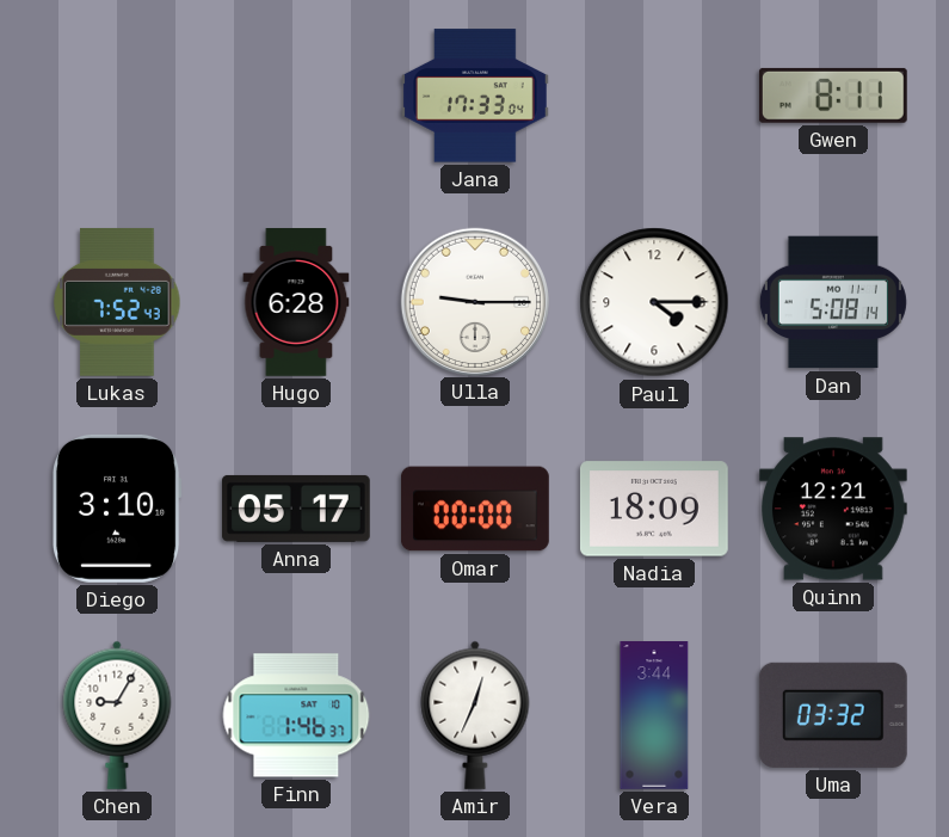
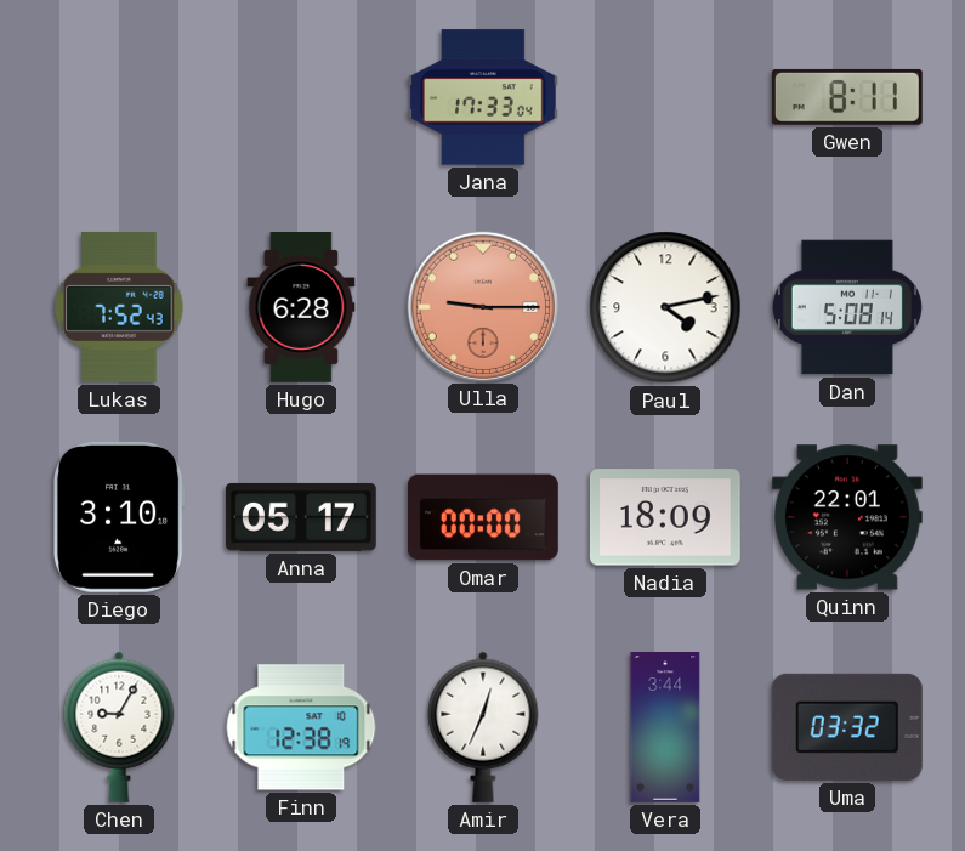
Ulla dial: white -> salmon
Paul: 4:15 -> 4:13
Quinn: 12:21 -> 22:01
Finn: 1:46 -> 12:38
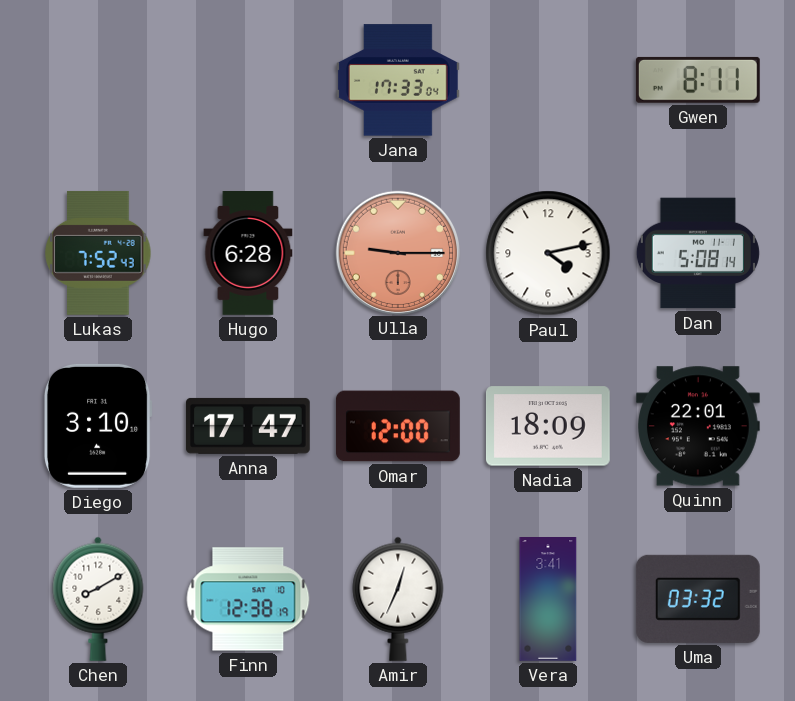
Anna: 05:17 -> 17:47
Omar: 00:00 -> 12:00
Chen: 9:05 -> 8:10
Vera: 3:44 -> 3:41
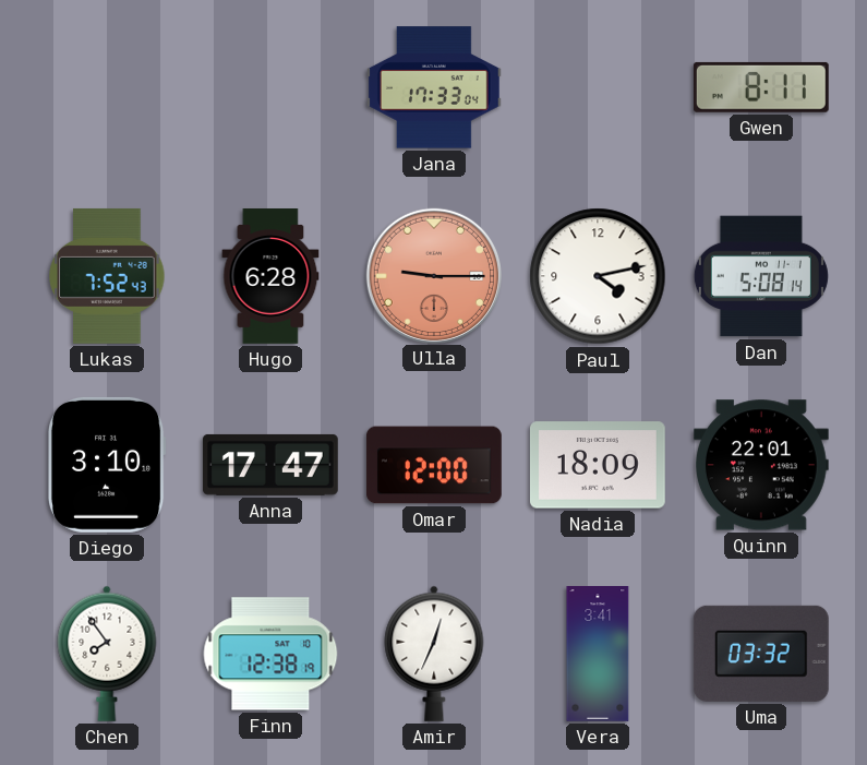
Chen: 8:10 -> 7:54
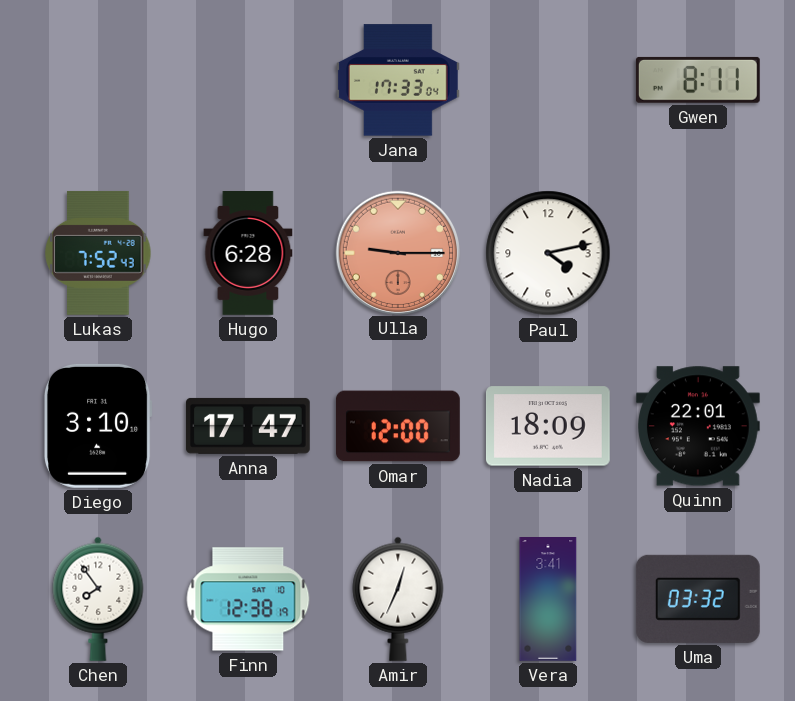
Dan: 5:08 -> none
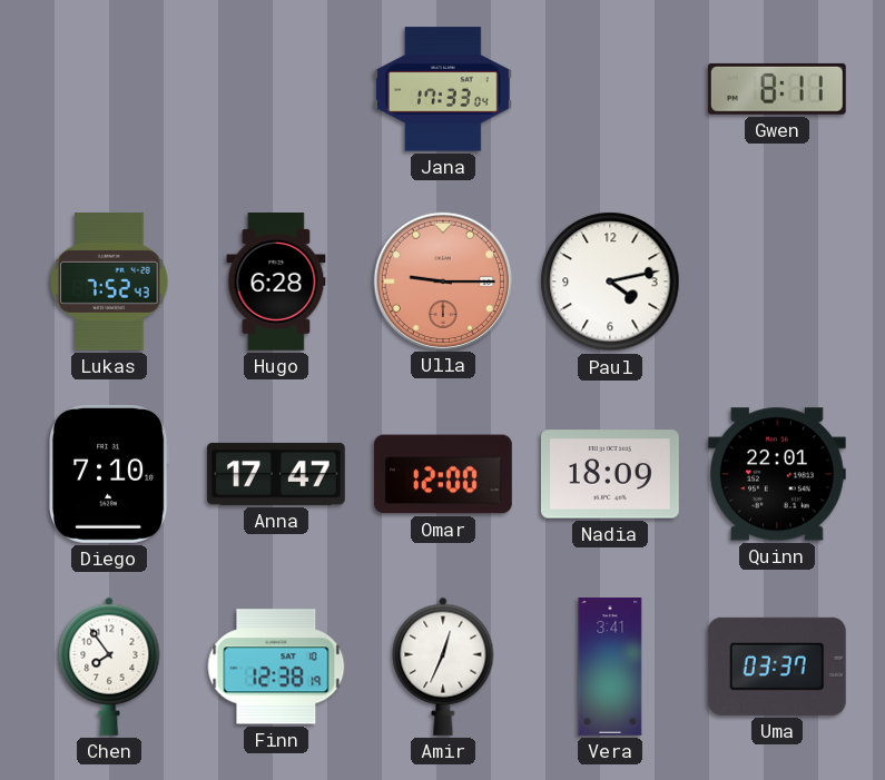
Diego: 3:10 -> 7:10
Uma: 03:32 -> 03:37
